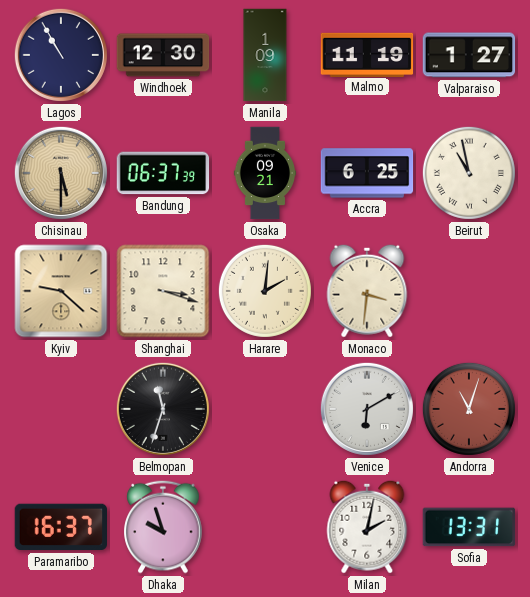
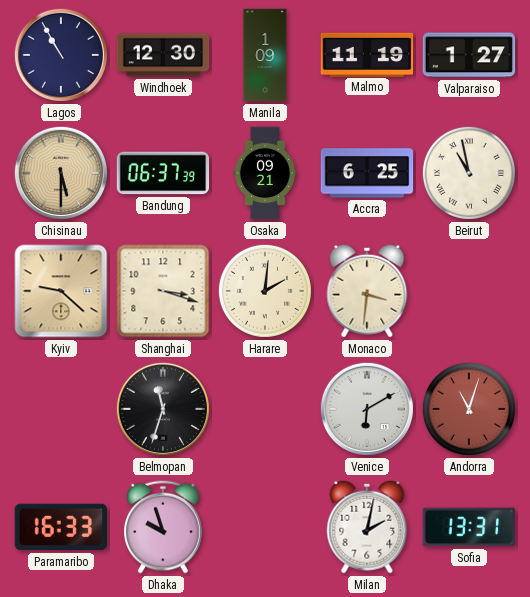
Paramaribo: 16:37 -> 16:33
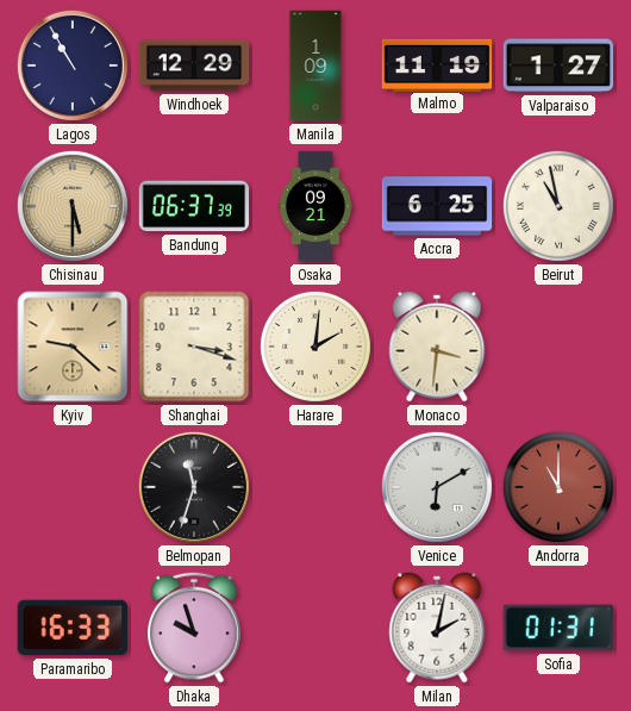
Windhoek: 12:30 -> 12:29
Andorra: 11:03 -> 11:00
Sofia: 13:31 -> 01:31
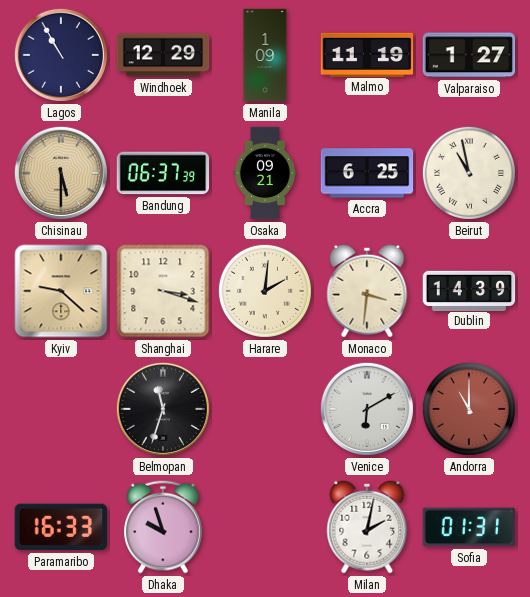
Dublin: none -> 14:39
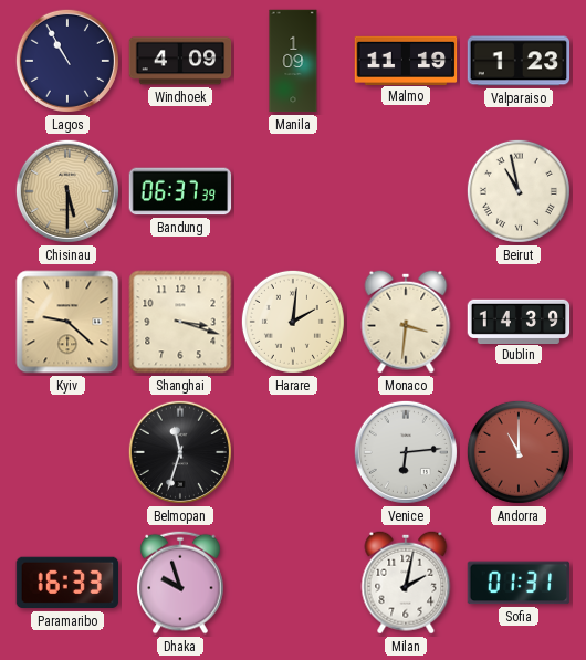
Windhoek: 12:29 -> 4:09
Valparaiso: 1:27 -> 1:23
Osaka: 09:21 -> none
Accra: 6:25 -> none
Venice: 6:10 -> 6:14
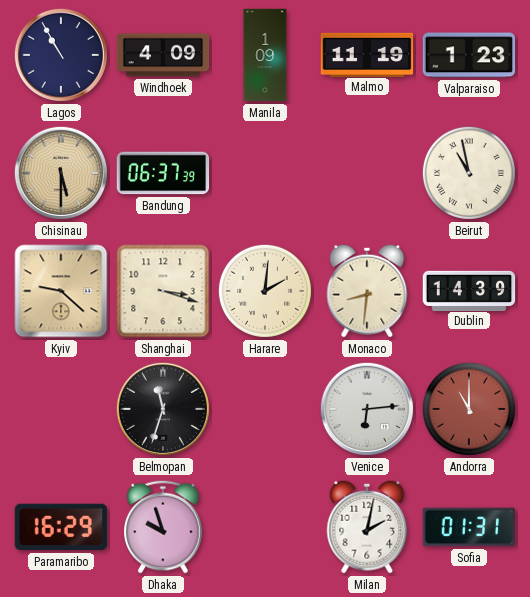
Monaco: 3:31 -> 8:31
Paramaribo: 16:33 -> 16:29
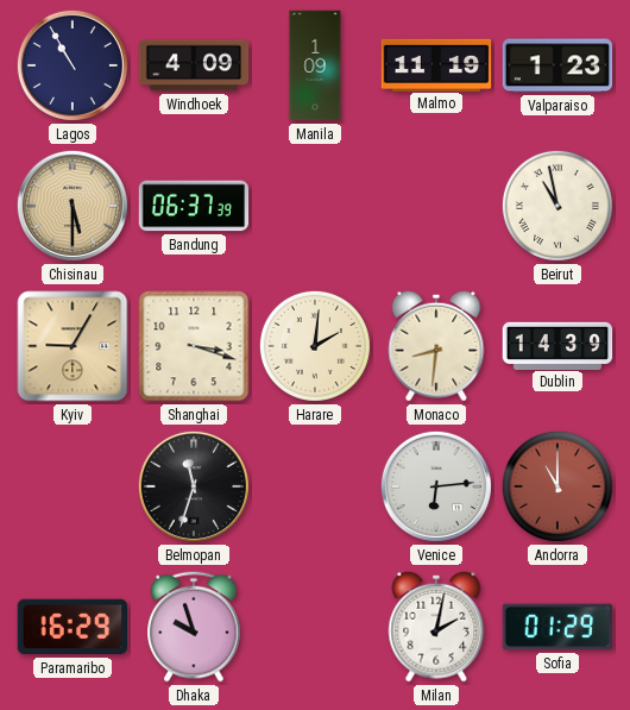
Kyiv: 9:22 -> 9:05
Sofia: 01:31 -> 01:29
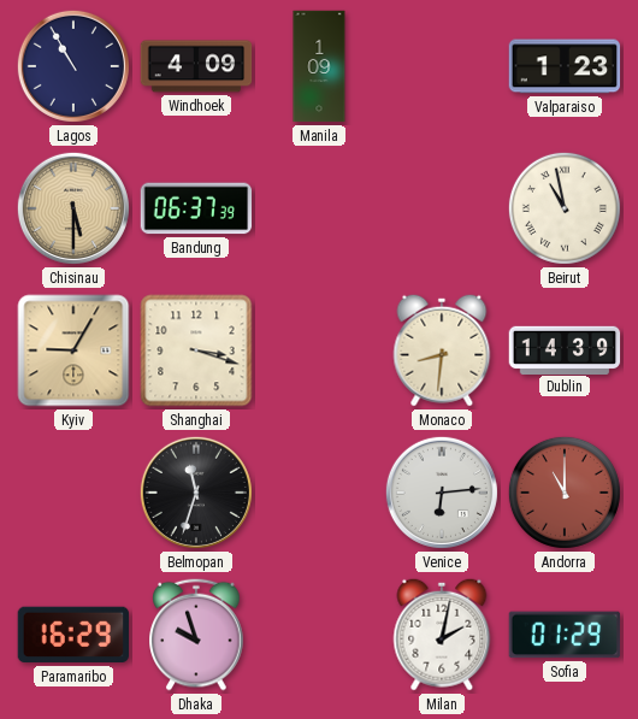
Malmo: 11:19 -> none
Harare: 2:01 -> none
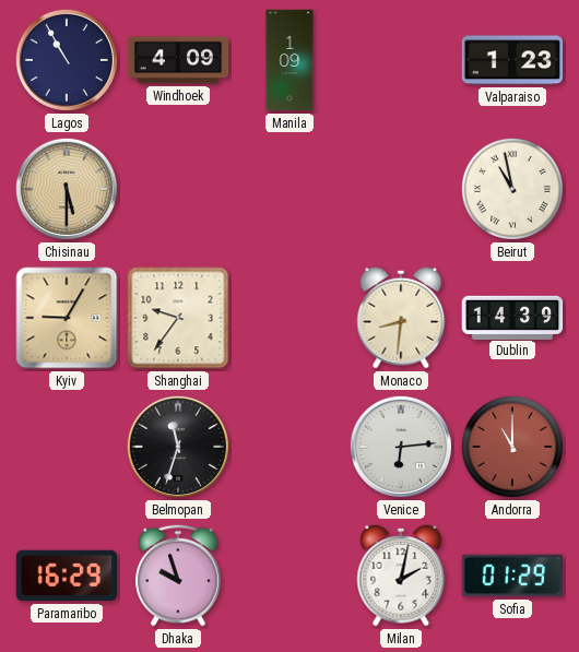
Bandung: 06:37 -> none
Shanghai: 3:18 -> 9:36
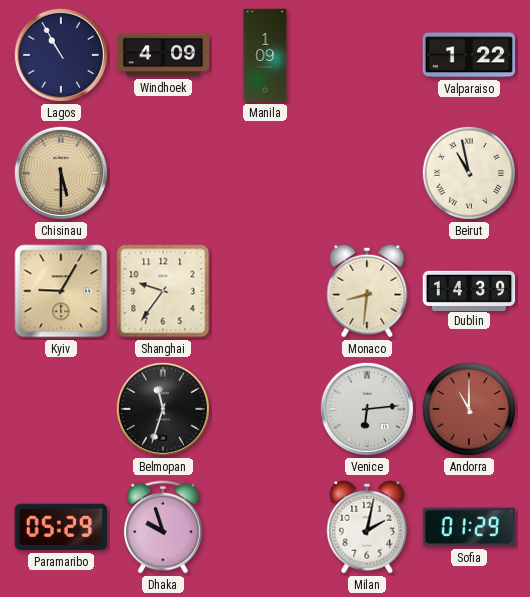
Valparaiso: 1:23 -> 1:22
Paramaribo: 16:29 -> 05:29
